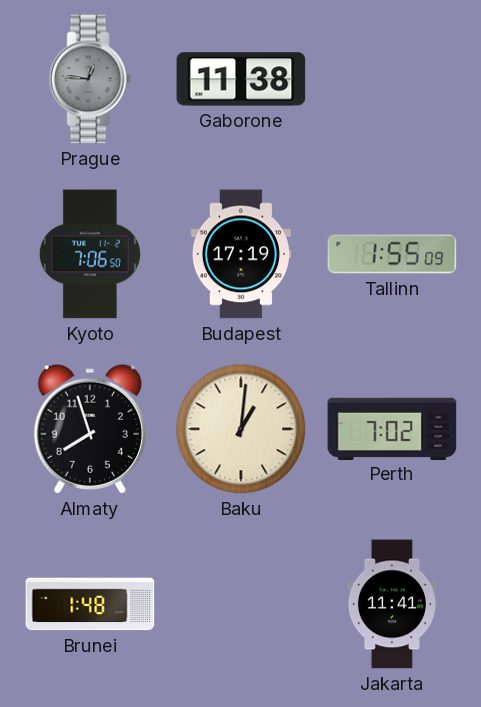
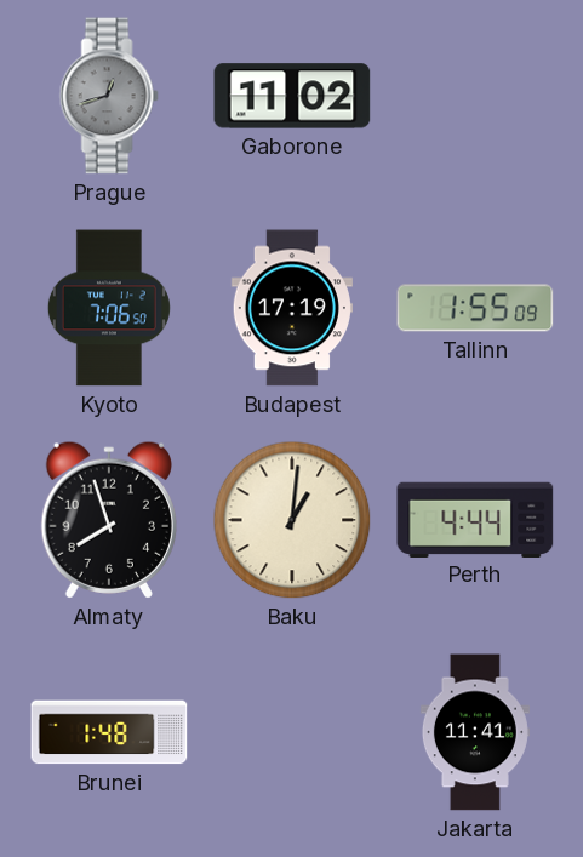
Prague: 12:46 -> 12:42
Gaborone: 11:38 -> 11:02
Perth: 7:02 -> 4:44
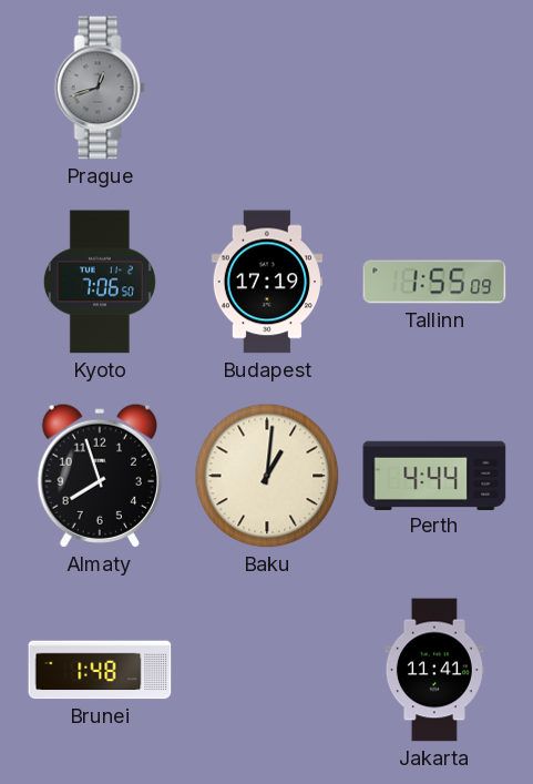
Gaborone: 11:02 -> none
